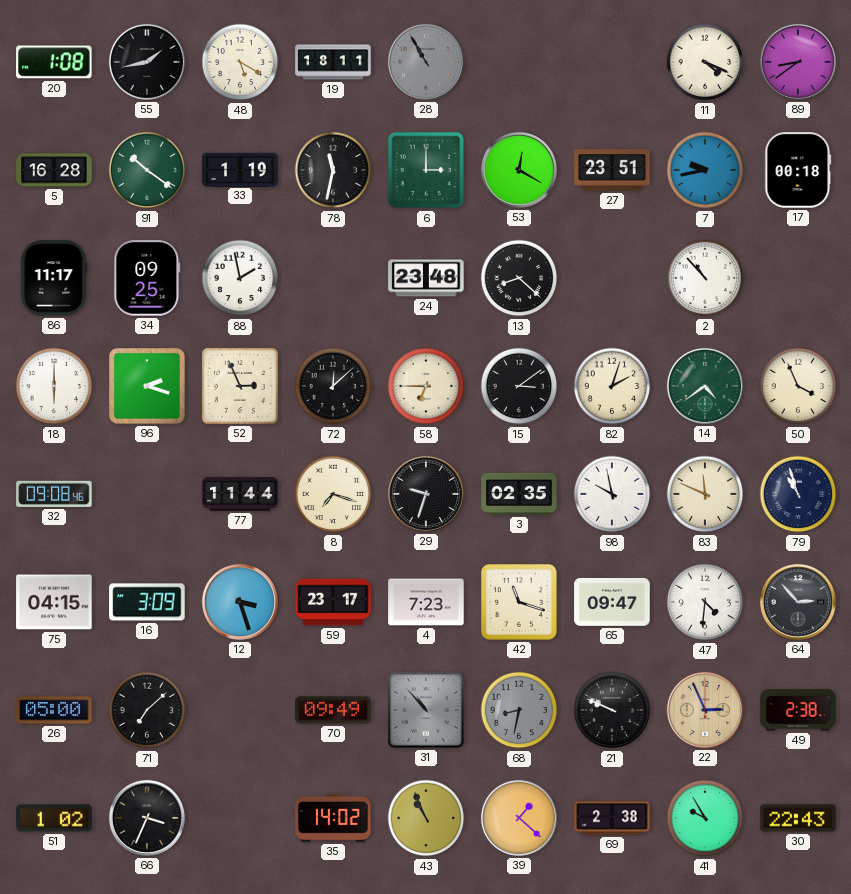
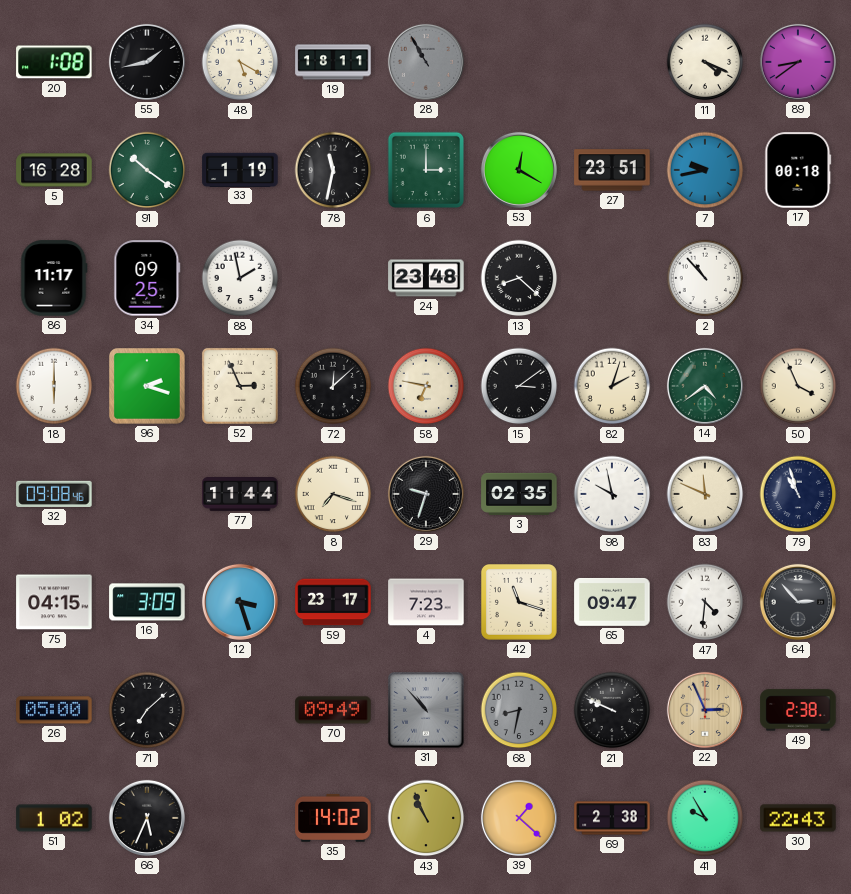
58: 6:45 -> 6:47
66: 3:34 -> 5:34
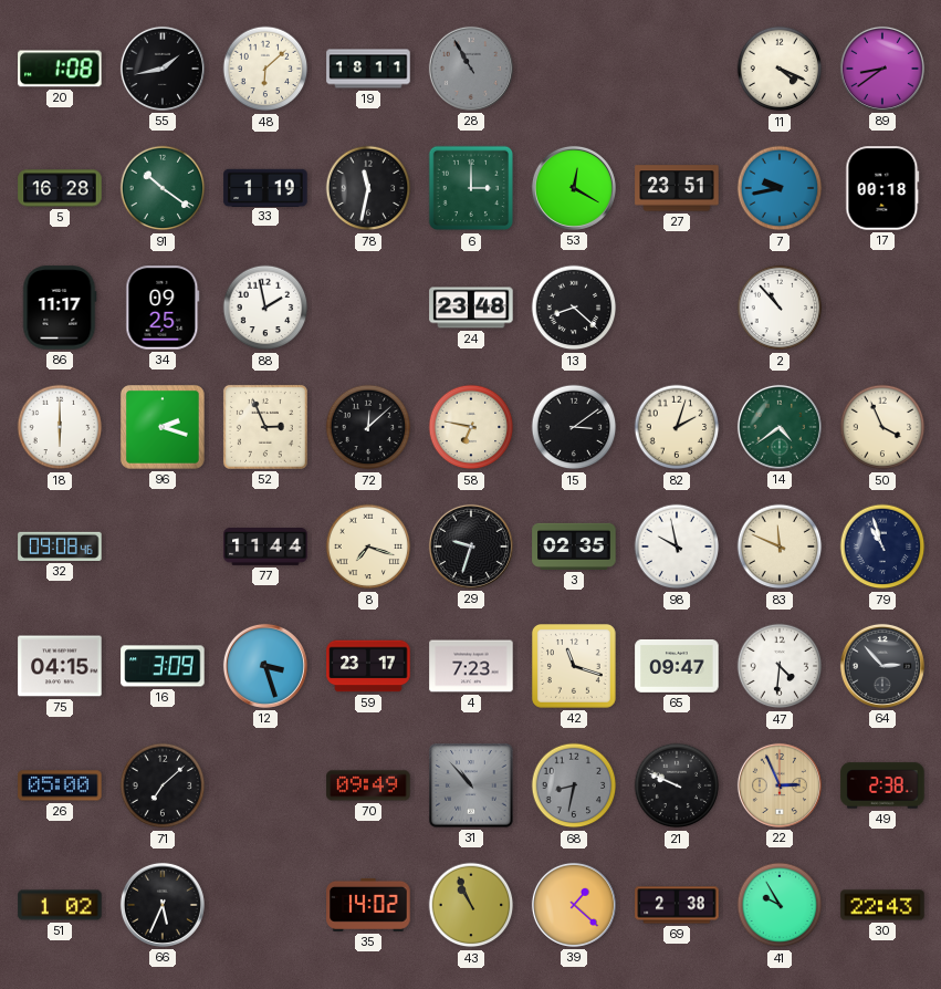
48: 5:20 -> 6:08
